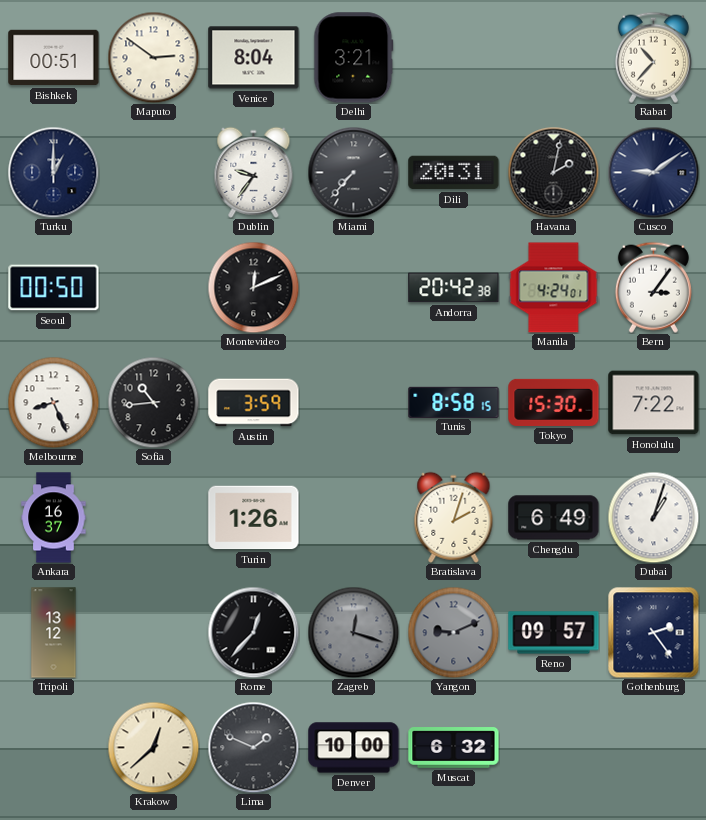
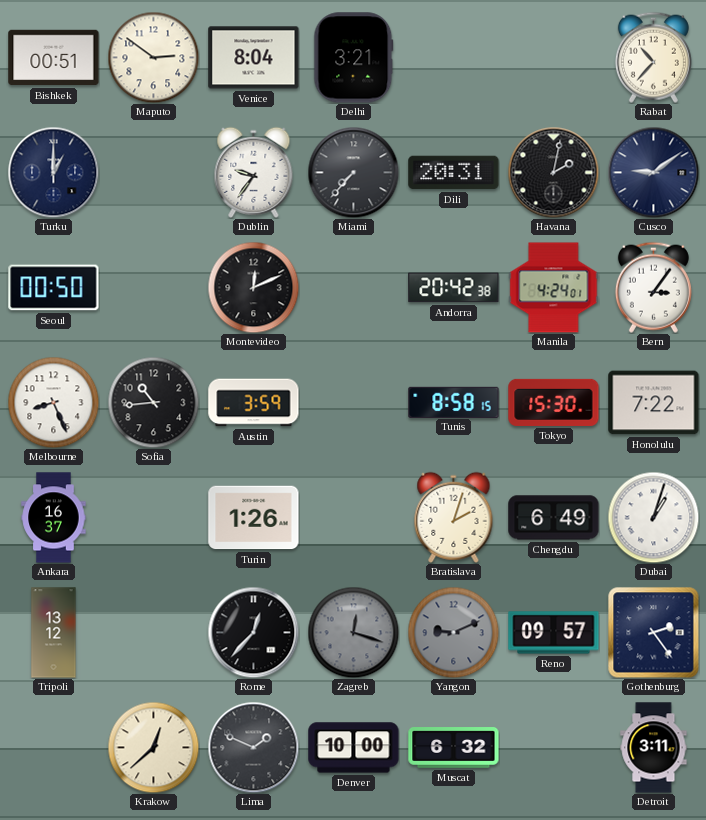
Detroit: none -> 3:11
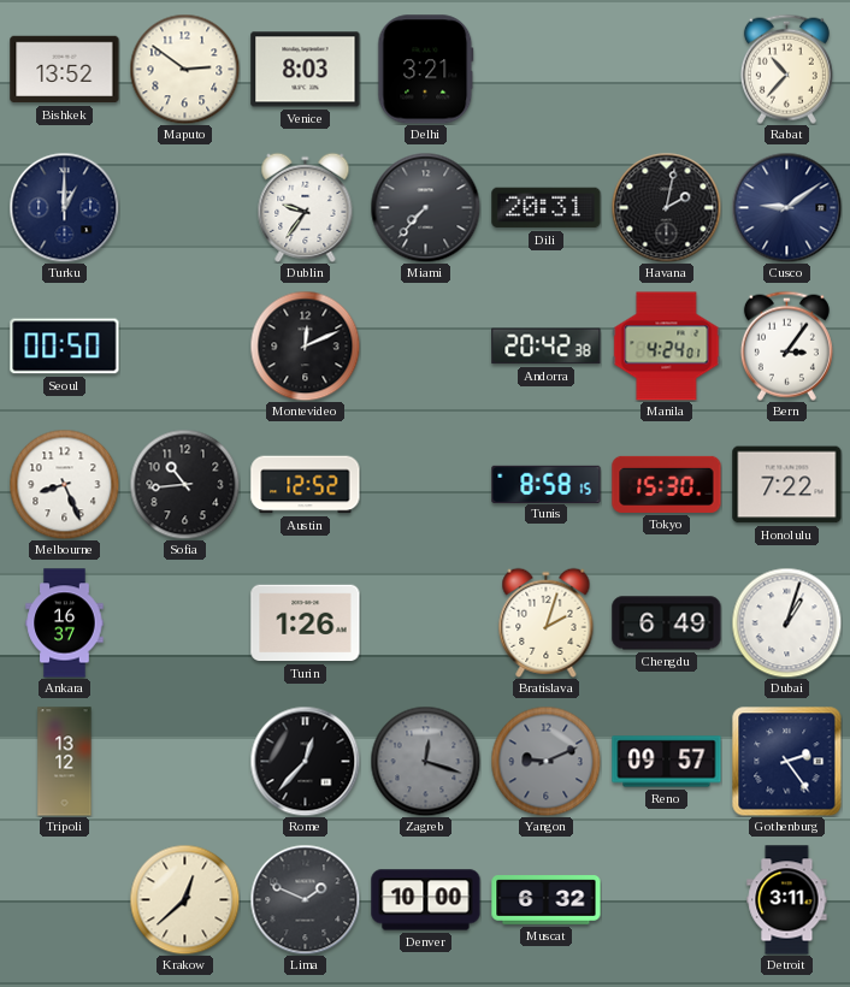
Bishkek: 00:51 -> 13:52
Venice: 8:04 -> 8:03
Austin: 3:59 -> 12:52
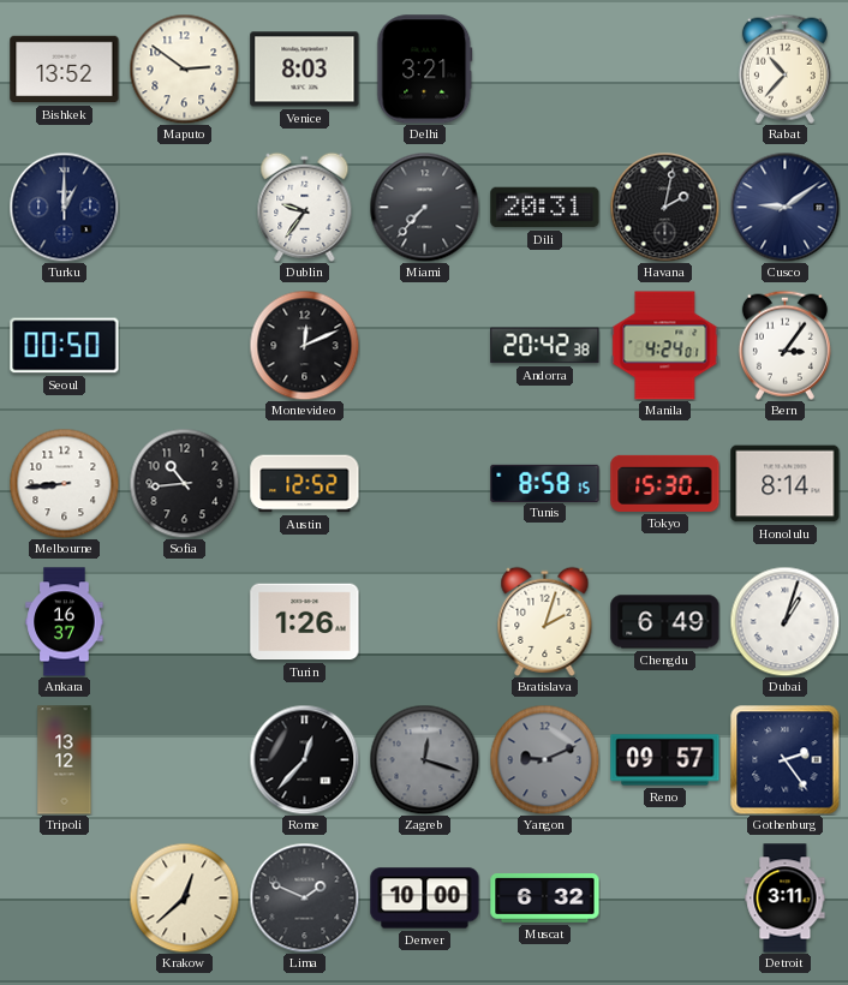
Melbourne: 8:26 -> 8:44
Honolulu: 7:22 -> 8:14
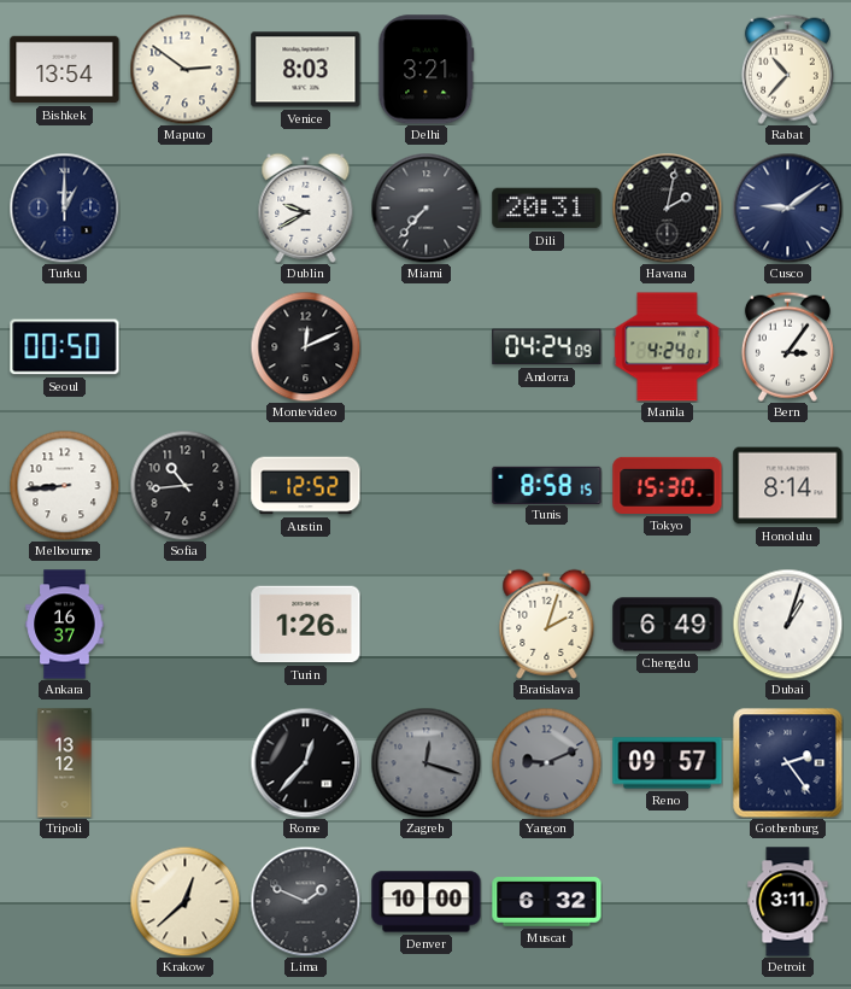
Bishkek: 13:52 -> 13:54
Dublin: 9:36 -> 9:40
Andorra: 20:42 -> 04:24
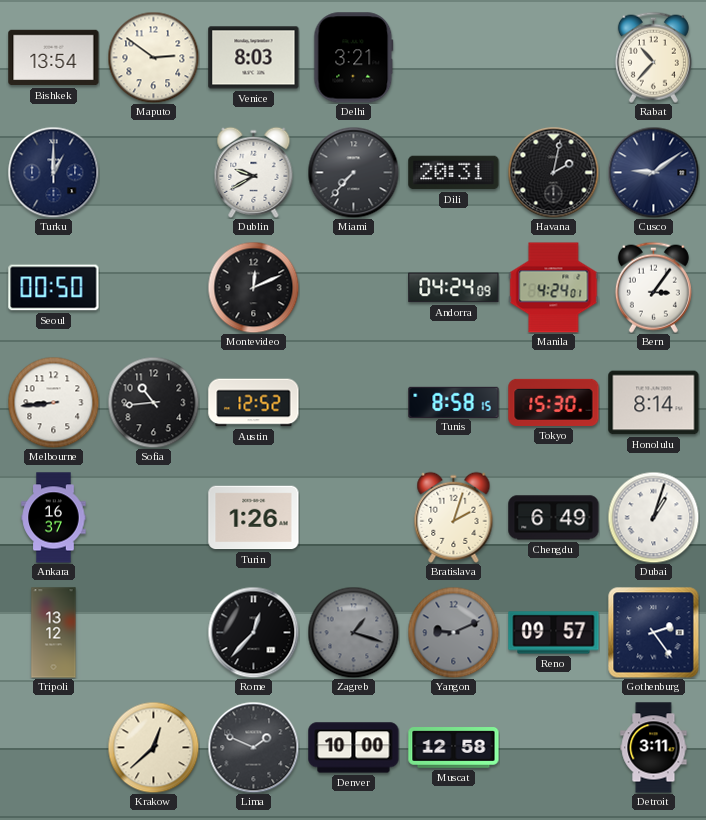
Zagreb: 12:18 -> 1:18
Muscat: 6:32 -> 12:58
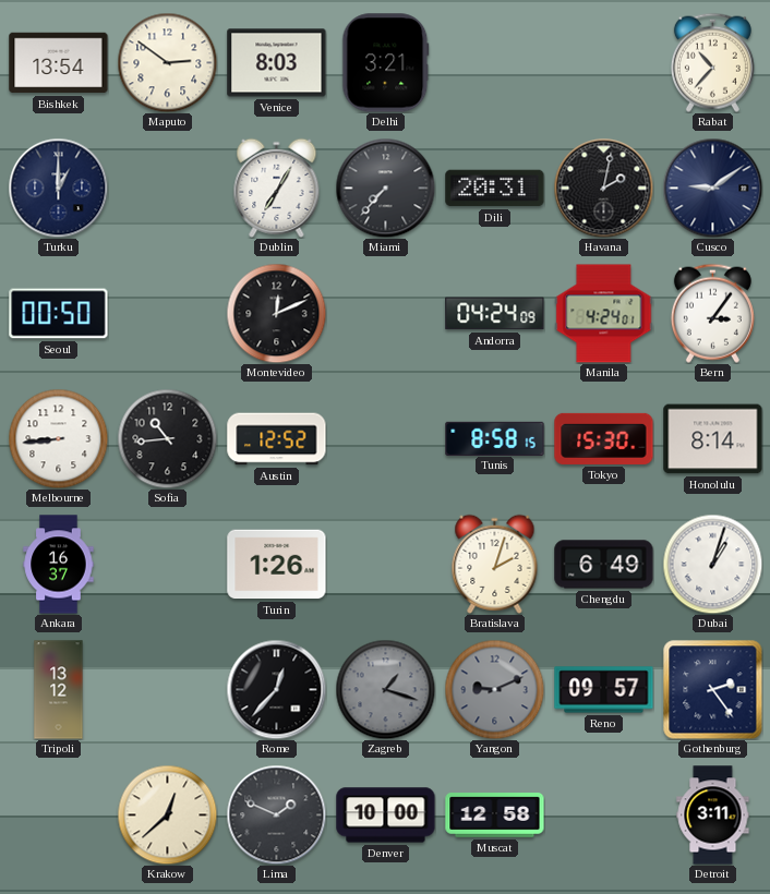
Dublin: 9:40 -> 7:05
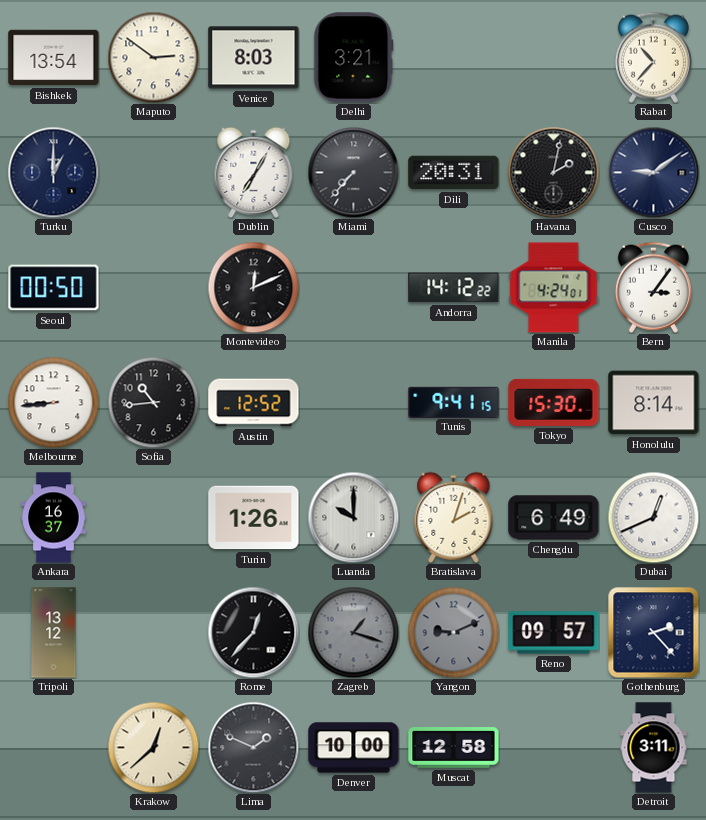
Andorra: 04:24 -> 14:12
Tunis: 8:58 -> 9:41
Luanda: none -> 10:00
Dubai: 1:03 -> 12:41
Gothenburg: 2:24 -> 2:23
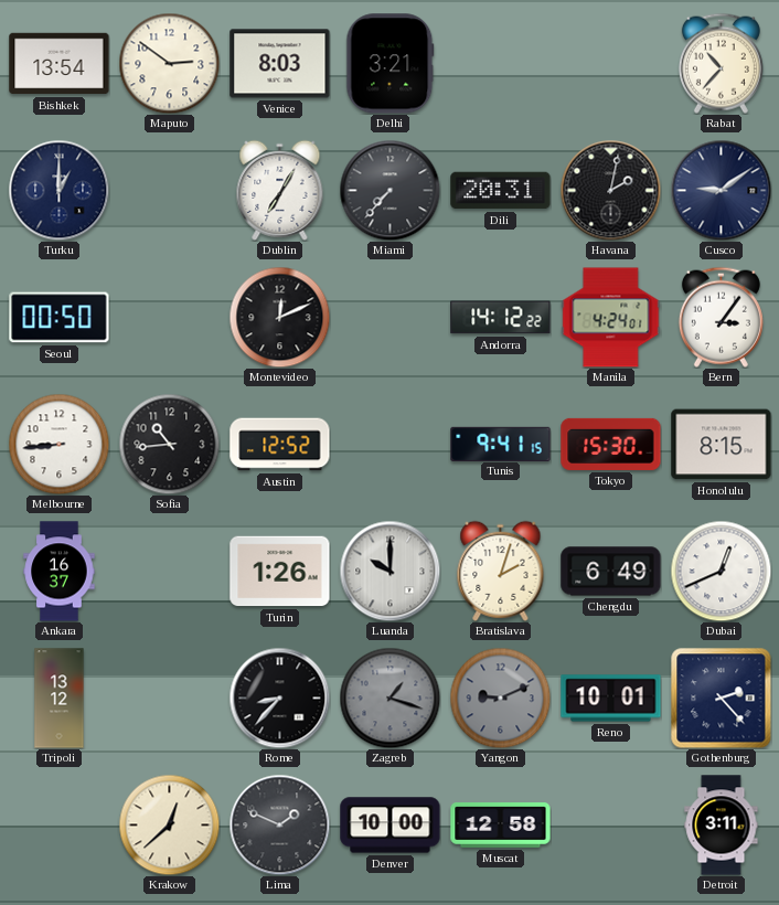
Honolulu: 8:14 -> 8:15
Rome: 12:37 -> 8:37
Reno: 09:57 -> 10:01
